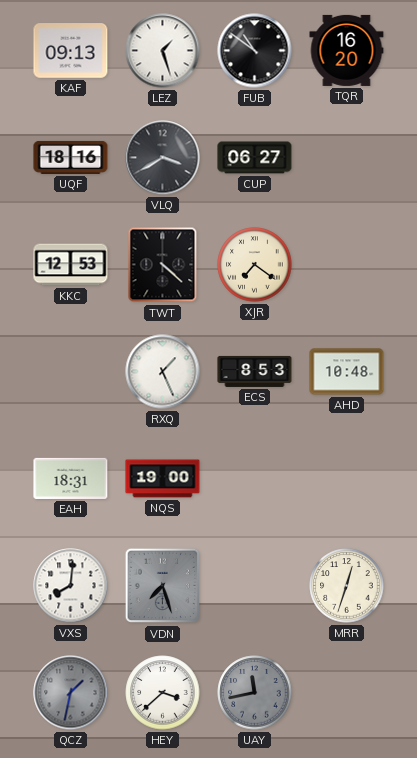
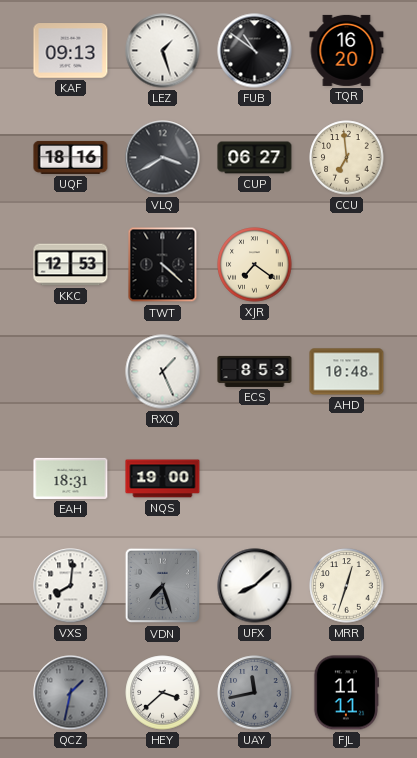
CCU: none -> 6:59
UFX: none -> 8:08
FJL: none -> 11:11
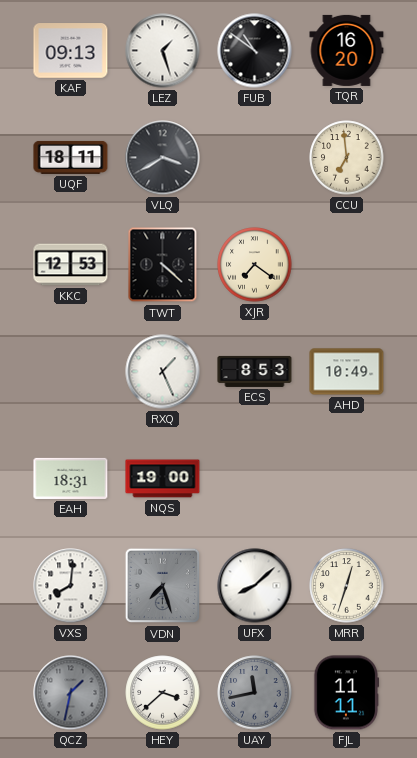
UQF: 18:16 -> 18:11
CUP: 06:27 -> none
AHD: 10:48 -> 10:49
